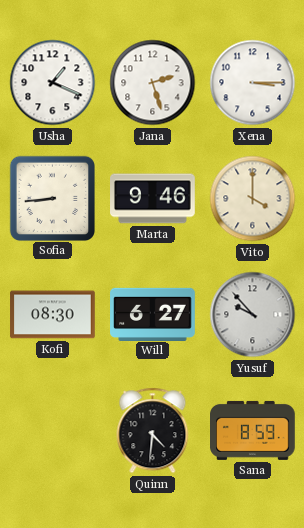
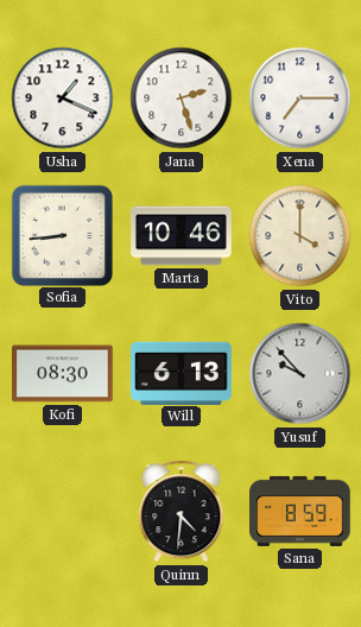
Xena: 3:15 -> 7:15
Marta: 9:46 -> 10:46
Will: 6:27 -> 6:13
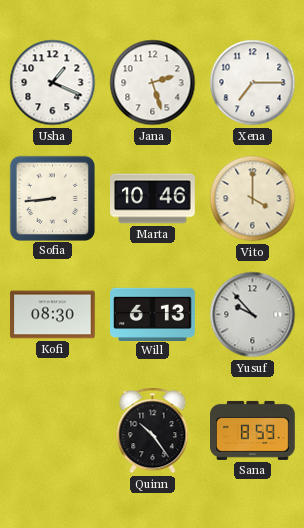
Quinn: 4:31 -> 10:24
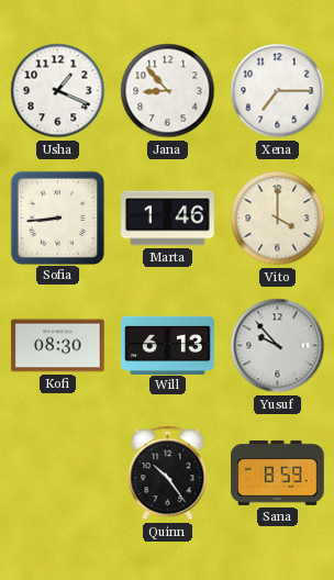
Jana: 2:27 -> 8:53
Marta: 10:46 -> 1:46
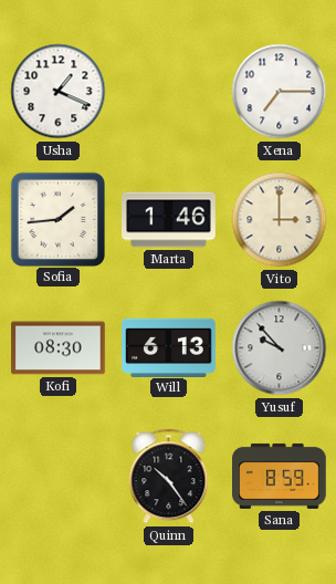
Jana: 8:53 -> none
Sofia: 8:44 -> 1:44
Vito: 4:00 -> 3:00
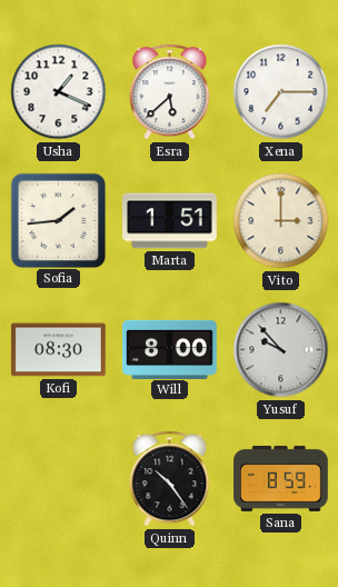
Esra: none -> 5:38
Marta: 1:46 -> 1:51
Will: 6:13 -> 8:00
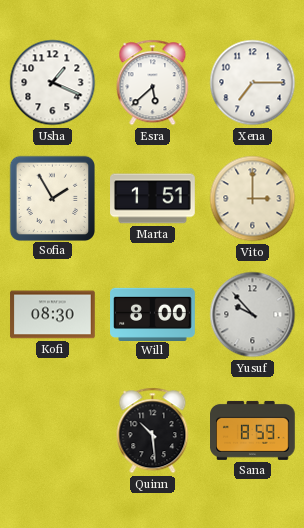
Sofia: 1:44 -> 1:55
Quinn: 10:24 -> 10:29
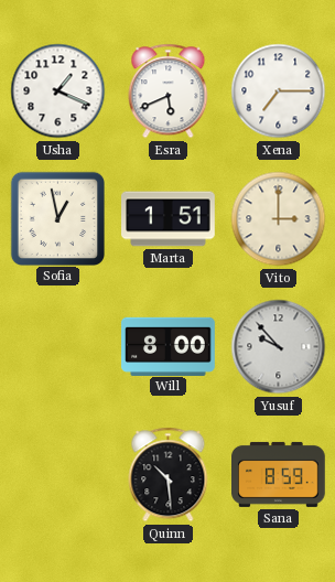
Esra: 5:38 -> 5:41
Sofia: 1:55 -> 12:58
Kofi: 08:30 -> none
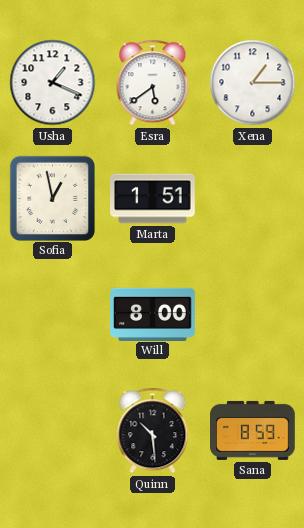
Esra: 5:41 -> 5:39
Xena: 7:15 -> 1:15
Vito: 3:00 -> none
Yusuf: 9:53 -> none
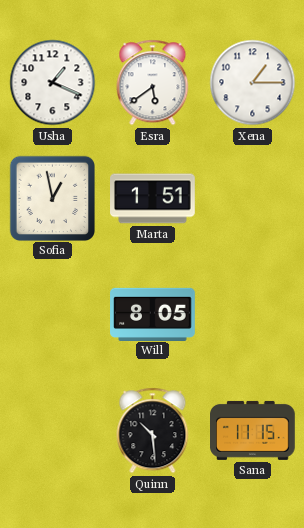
Will: 8:00 -> 8:05
Sana: 8:59 -> 11:15
